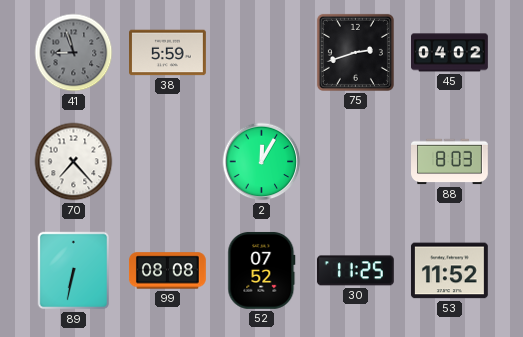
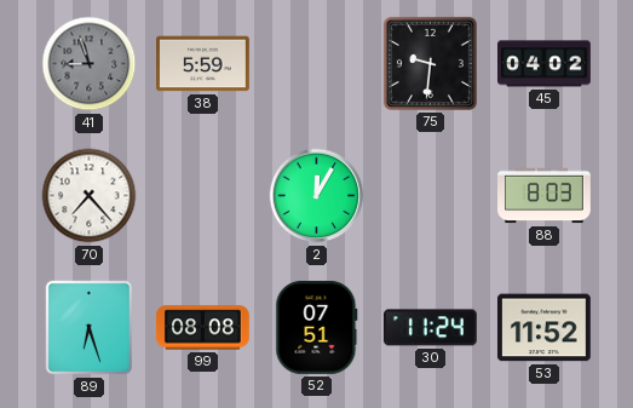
75: 2:42 -> 9:31
89: 6:32 -> 6:27
52: 07:52 -> 07:51
30: 11:25 -> 11:24
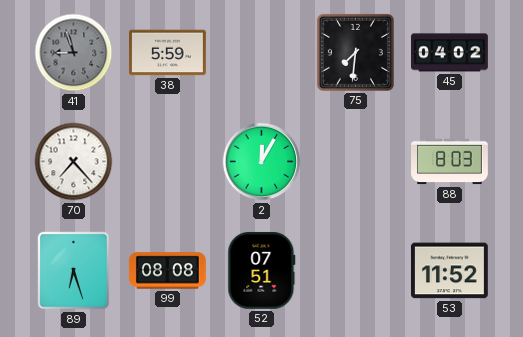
75: 9:31 -> 7:31
30: 11:24 -> none
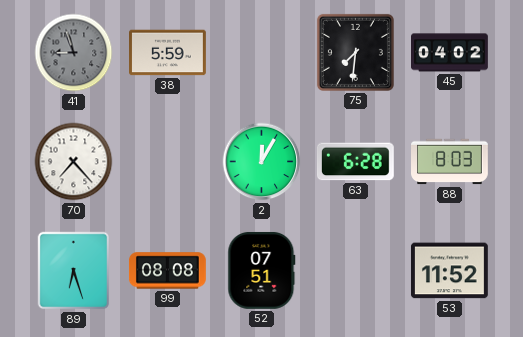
63: none -> 6:28
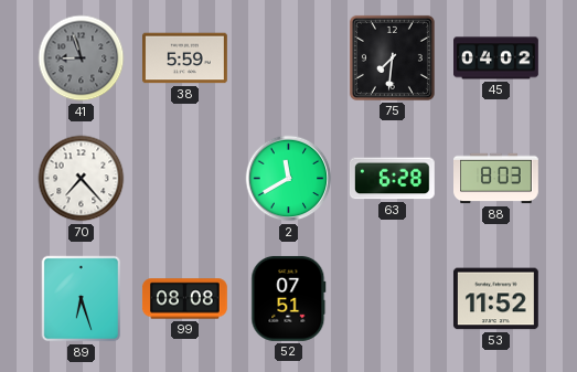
2: 12:05 -> 11:40
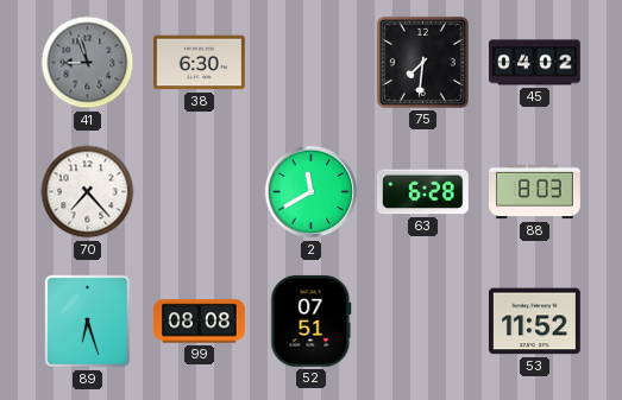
38: 5:59 -> 6:30
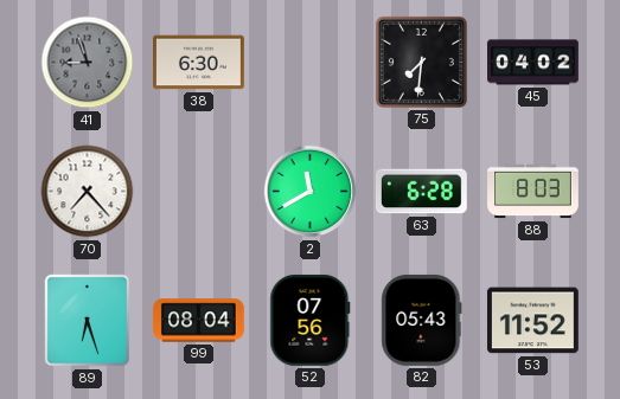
99: 08:08 -> 08:04
52: 07:51 -> 07:56
82: none -> 05:43
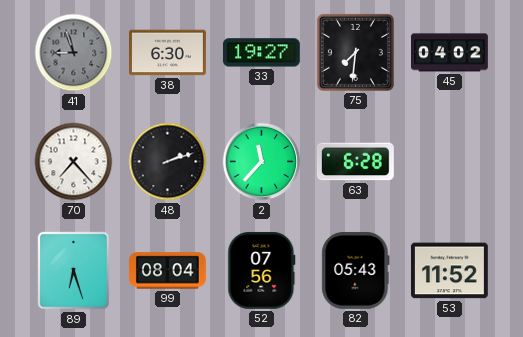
33: none -> 19:27
48: none -> 2:12
2: 11:40 -> 11:37
88: 8:03 -> none
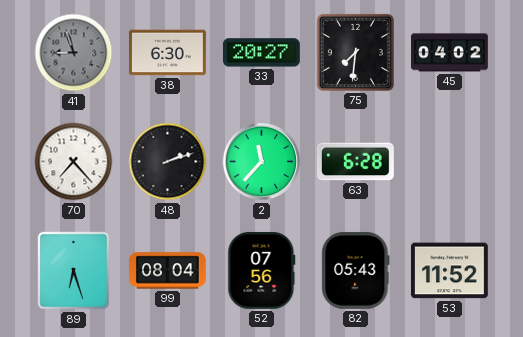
33: 19:27 -> 20:27
